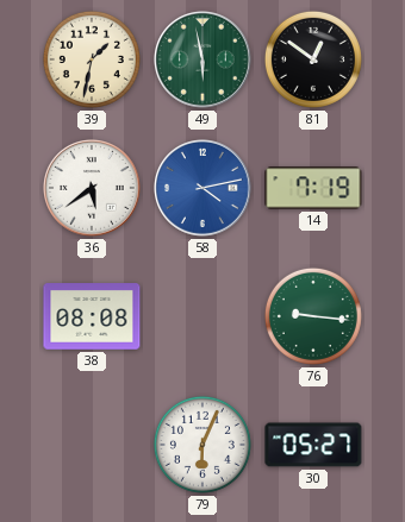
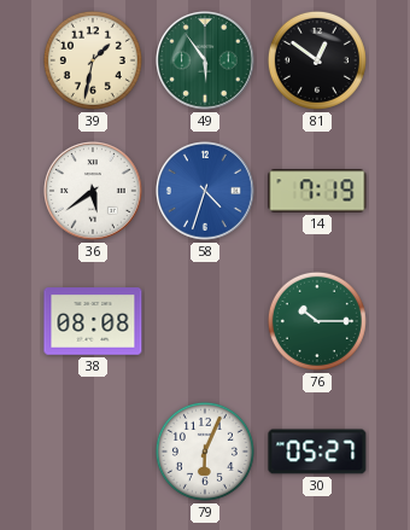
49: 5:58 -> 5:54
58: 4:13 -> 4:33
76: 9:16 -> 10:15
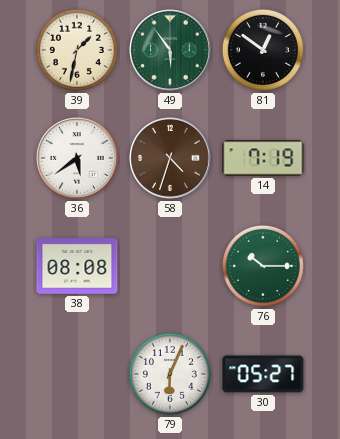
58 dial: blue -> brown
